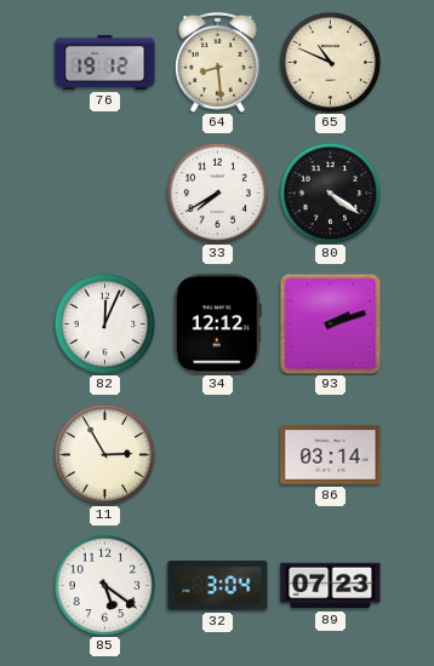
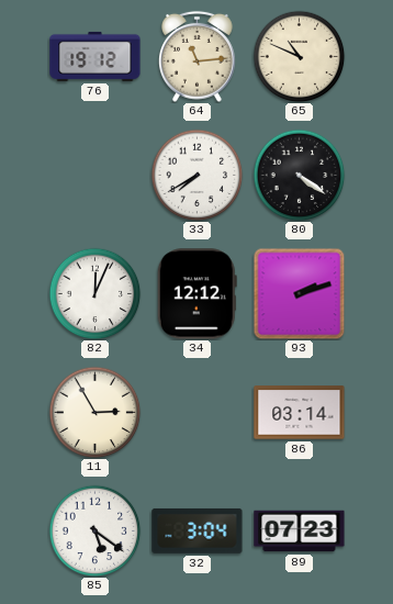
64: 8:29 -> 11:14
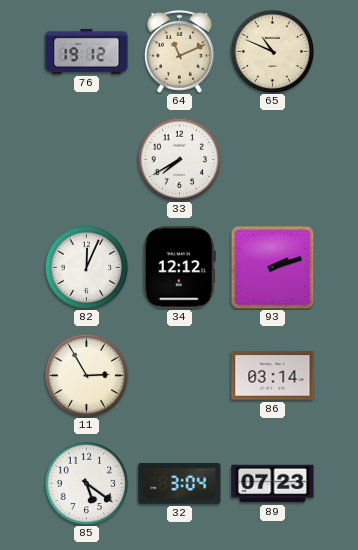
64: 11:14 -> 11:11
80: 4:21 -> none
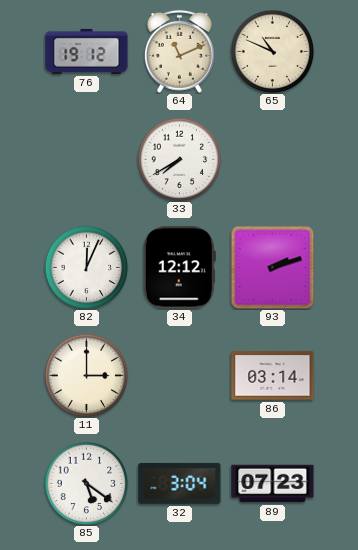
11: 2:55 -> 3:00
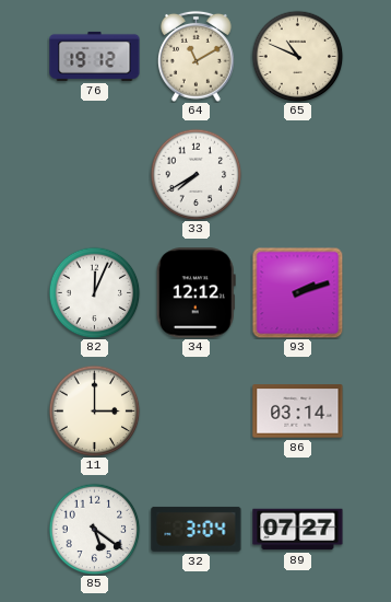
64: 11:11 -> 11:10
89: 07:23 -> 07:27
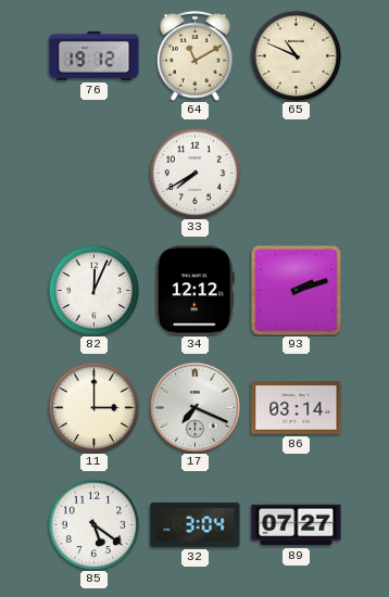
17: none -> 7:19
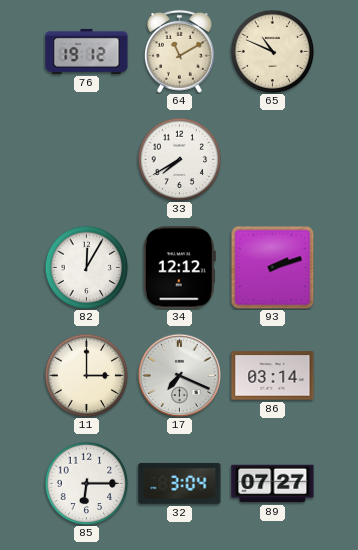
82: 12:04 -> 12:05
85: 5:21 -> 6:15
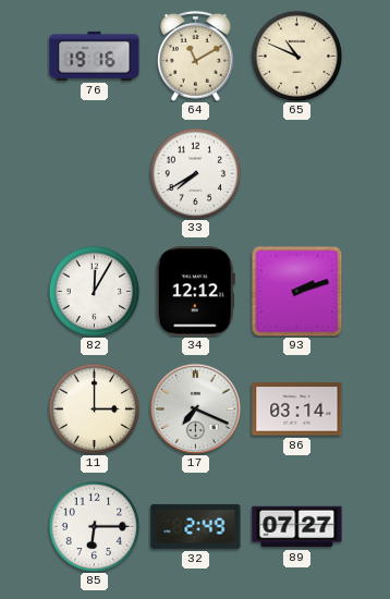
76: 19:12 -> 19:16
32: 3:04 -> 2:49
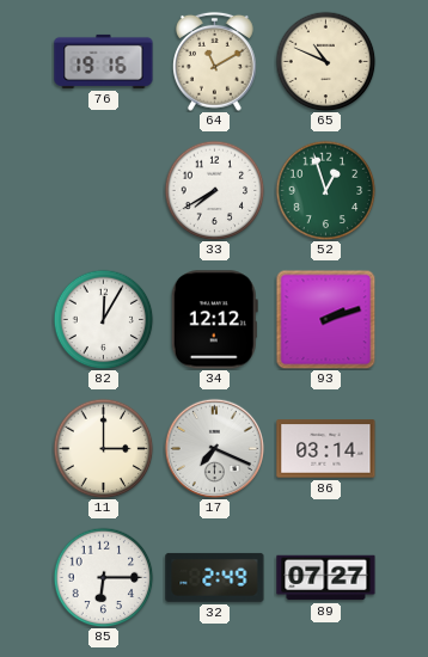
52: none -> 12:57
